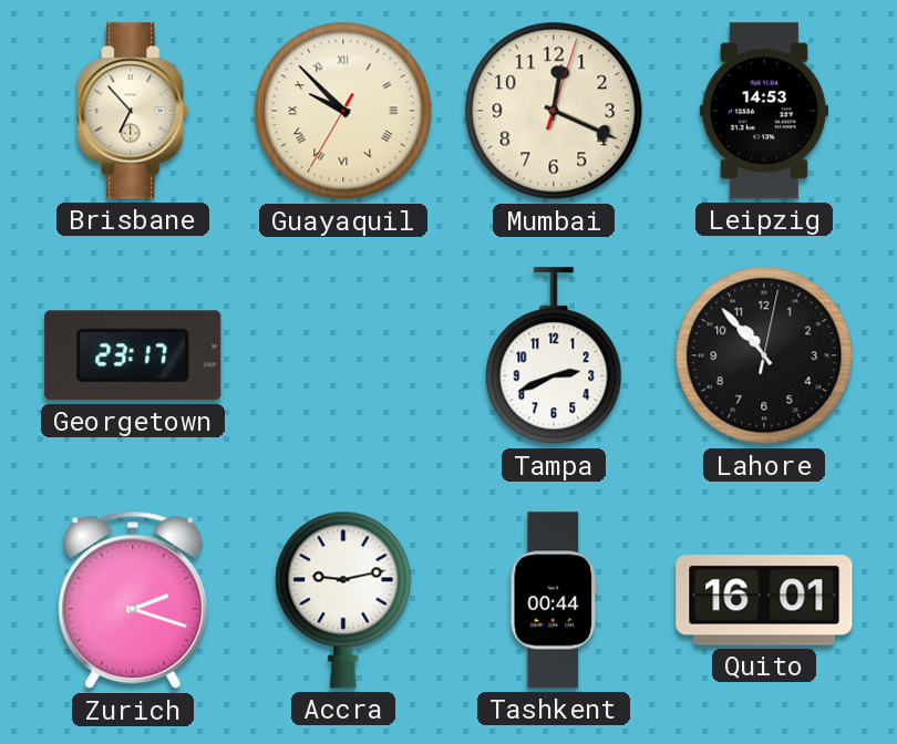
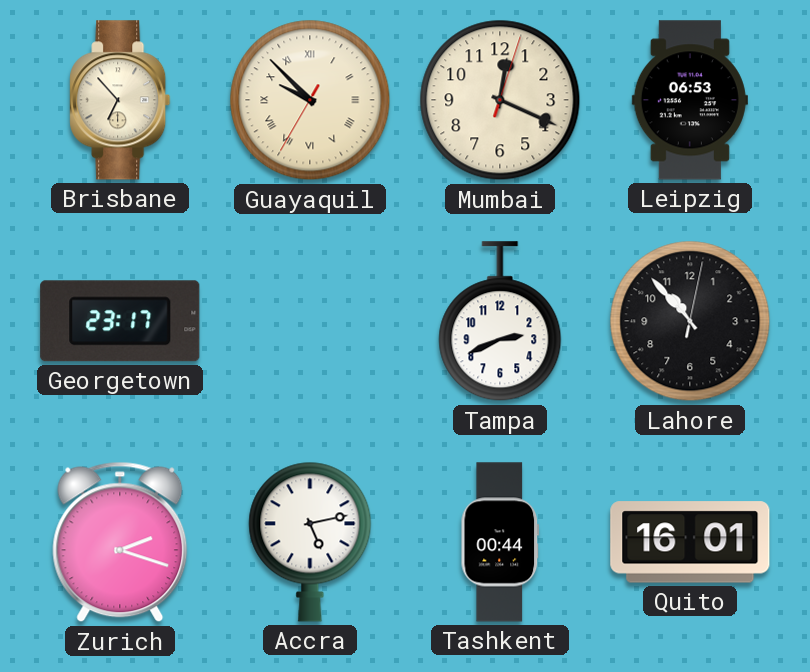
Leipzig: 14:53 -> 06:53
Accra: 9:13 -> 5:13
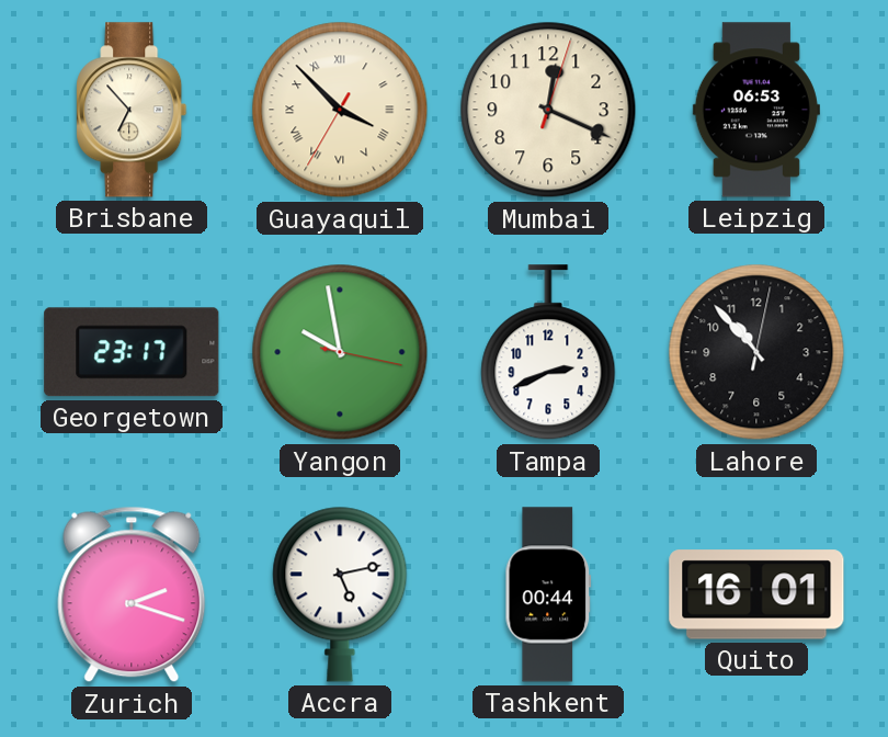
Guayaquil: 9:52 -> 3:52
Yangon: none -> 9:58
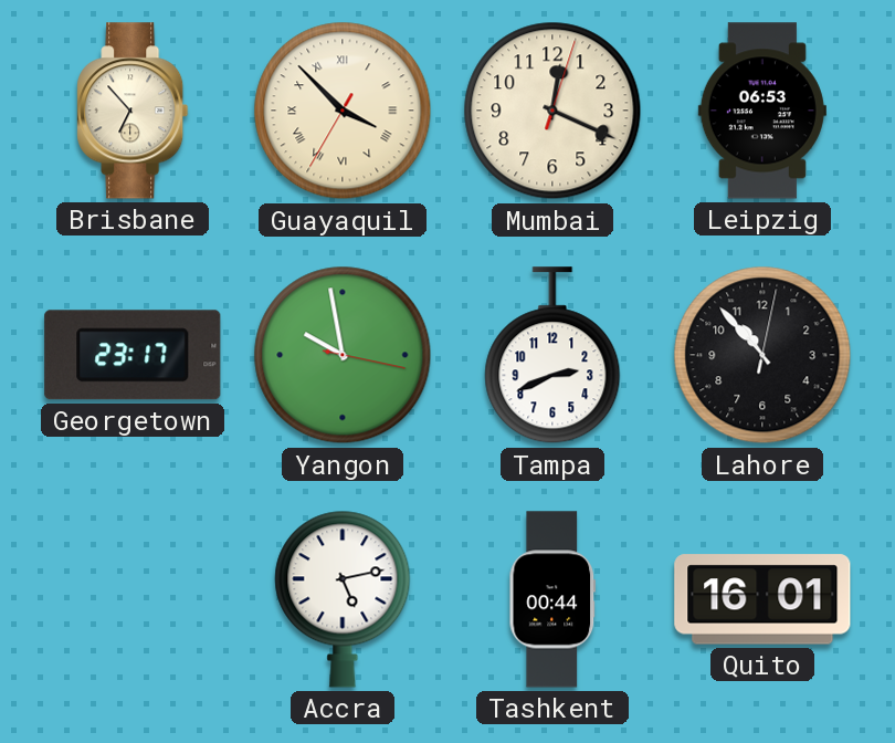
Zurich: 2:18 -> none
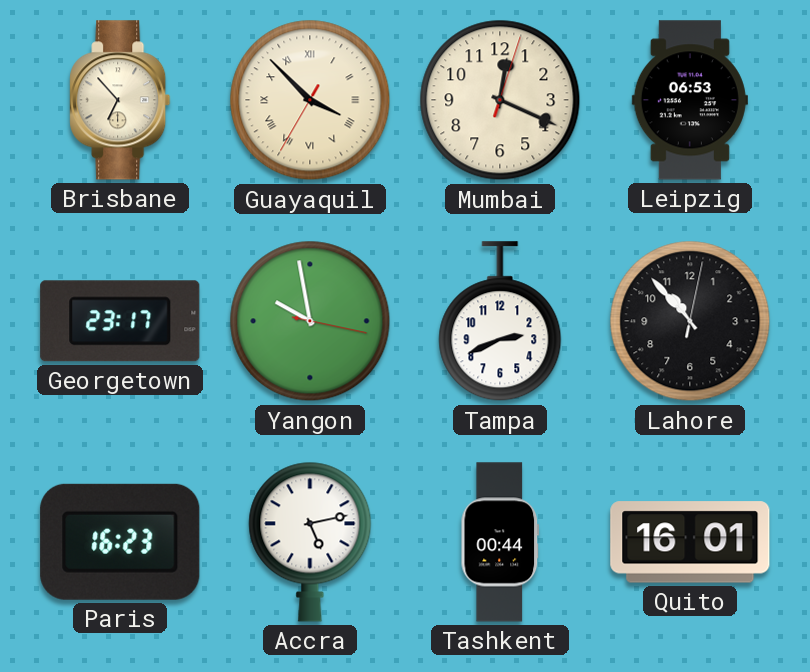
Paris: none -> 16:23
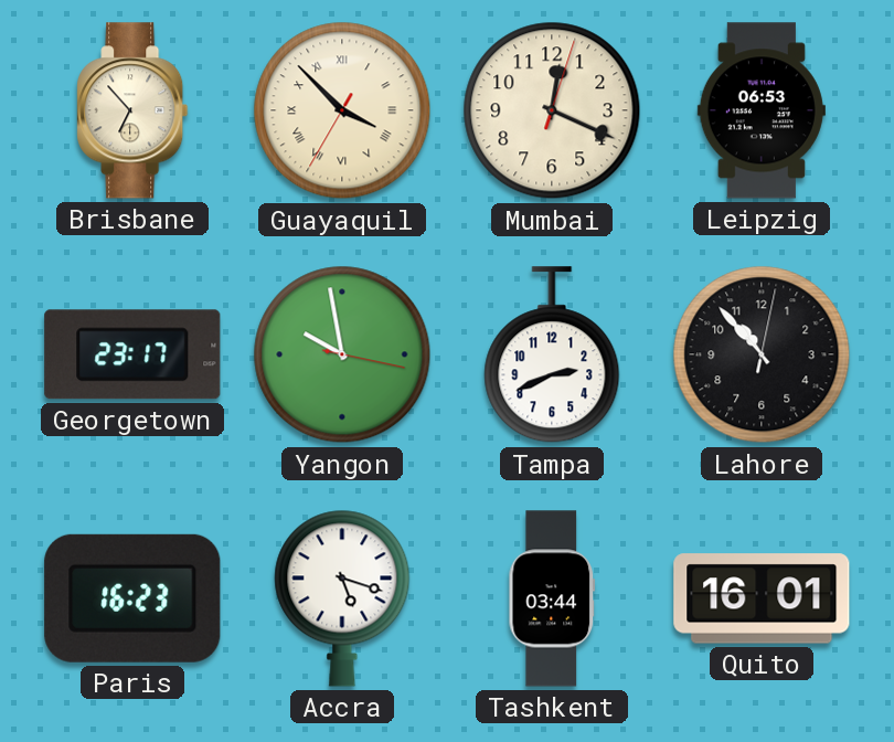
Accra: 5:13 -> 5:18
Tashkent: 00:44 -> 03:44
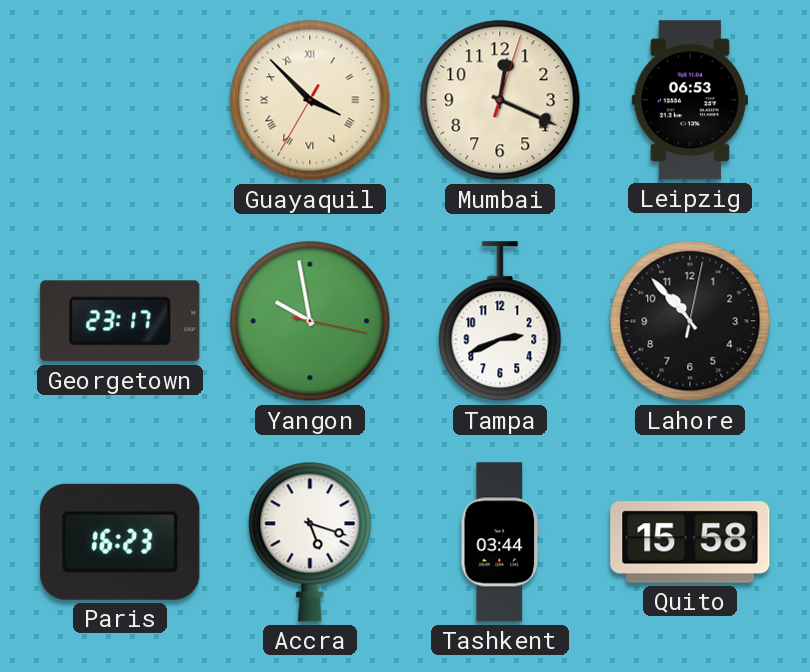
Brisbane: 6:53 -> none
Quito: 16:01 -> 15:58
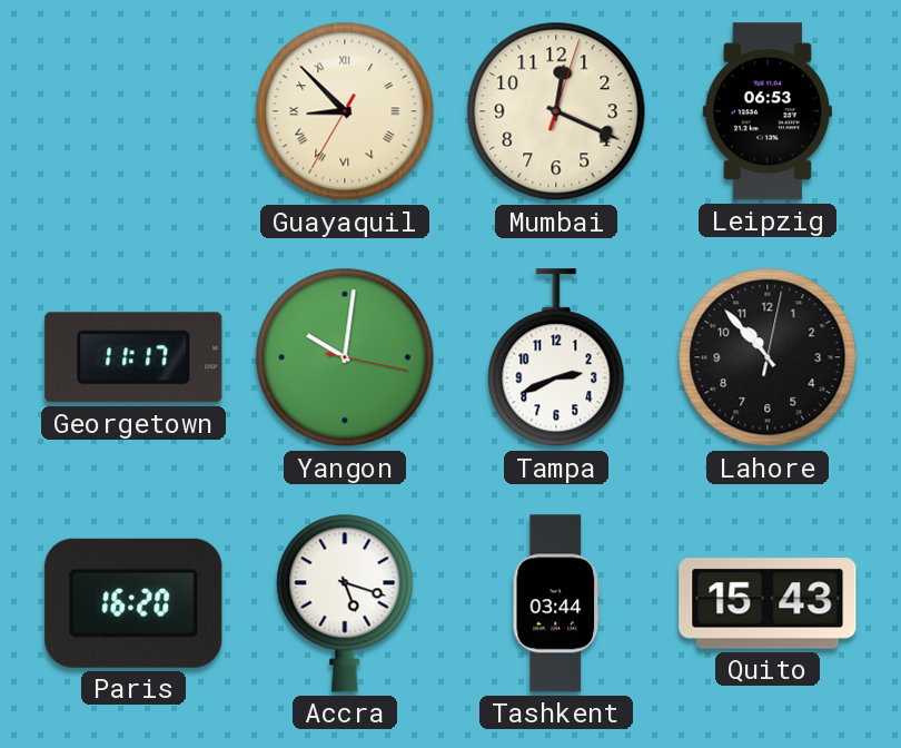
Guayaquil: 3:52 -> 8:52
Georgetown: 23:17 -> 11:17
Yangon: 9:58 -> 10:01
Paris: 16:23 -> 16:20
Quito: 15:58 -> 15:43
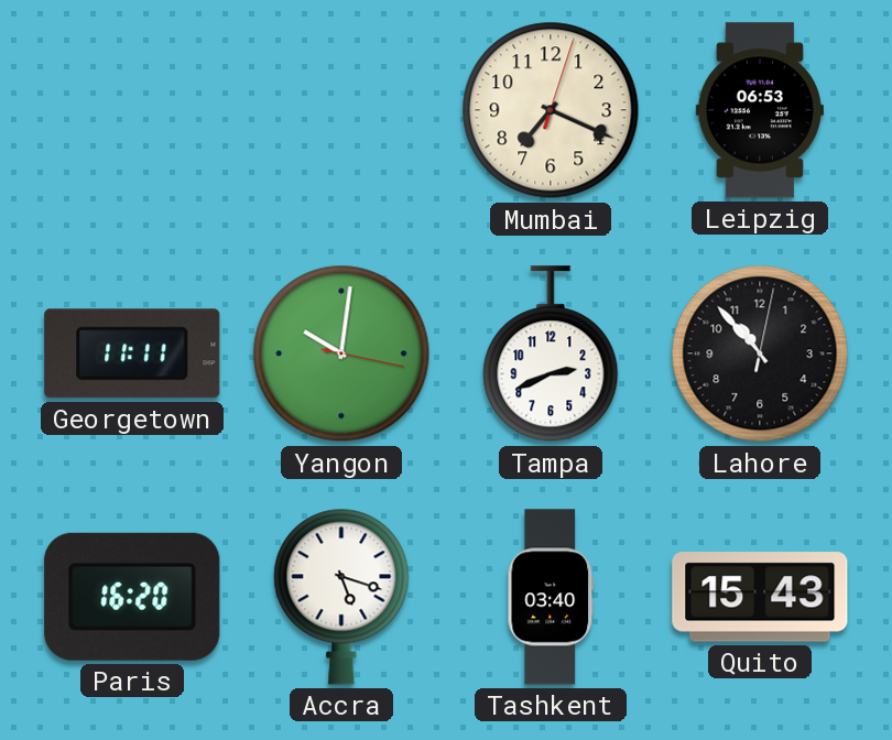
Guayaquil: 8:52 -> none
Mumbai: 12:19 -> 7:19
Georgetown: 11:17 -> 11:11
Tashkent: 03:44 -> 03:40
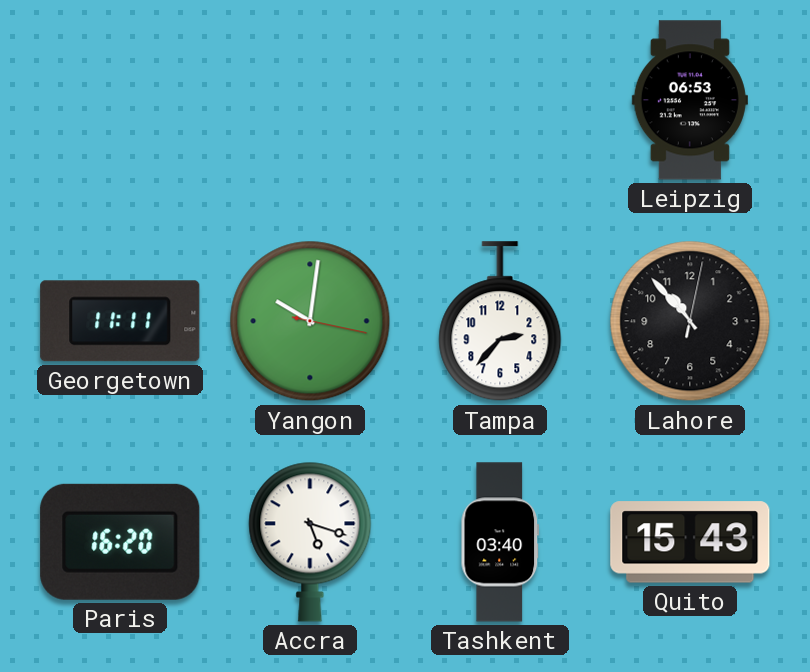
Mumbai: 7:19 -> none
Tampa: 2:41 -> 2:37
